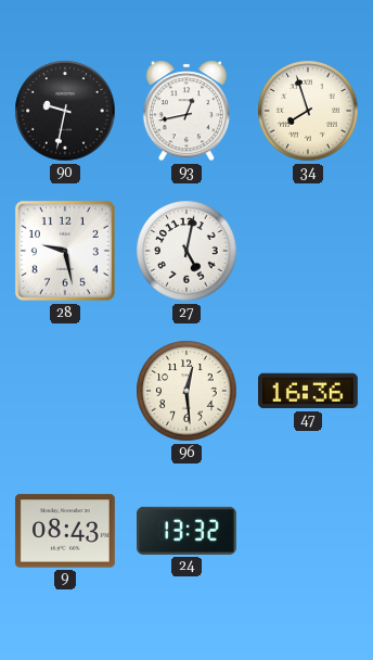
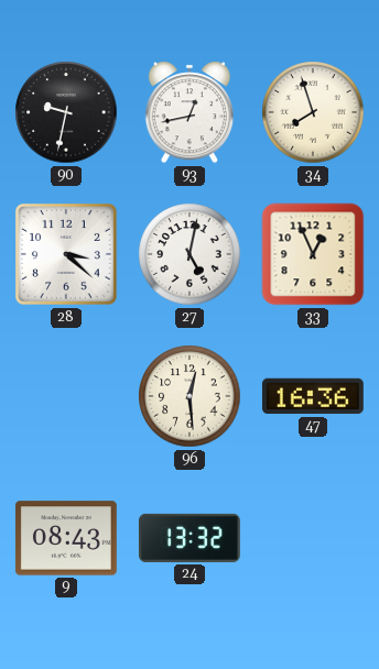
28: 9:28 -> 3:22
33: none -> 12:56
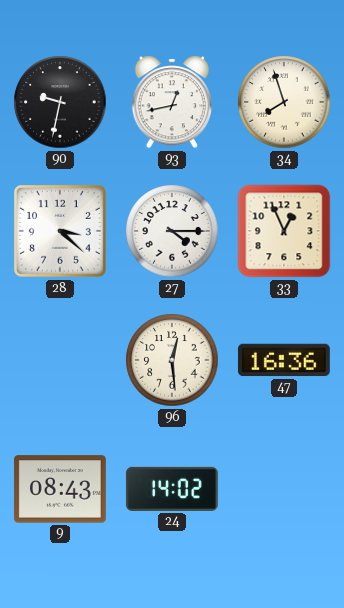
27: 5:02 -> 4:15
24: 13:32 -> 14:02
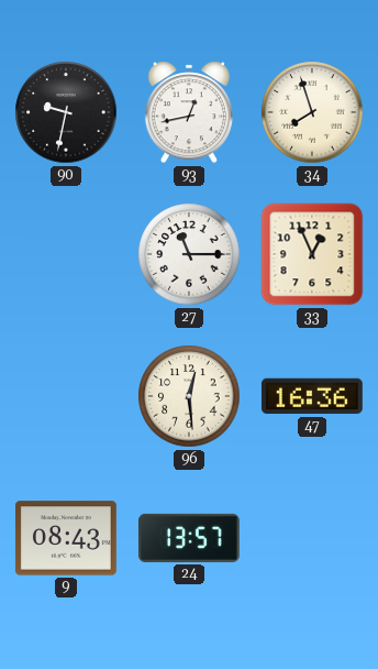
28: 3:22 -> none
27: 4:15 -> 11:15
24: 14:02 -> 13:57
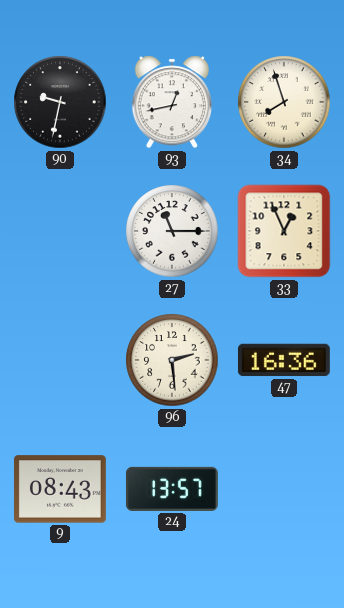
96: 12:29 -> 2:29
